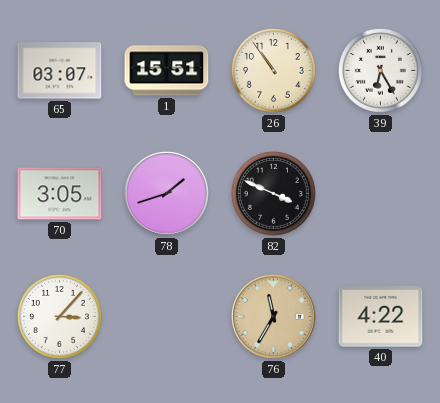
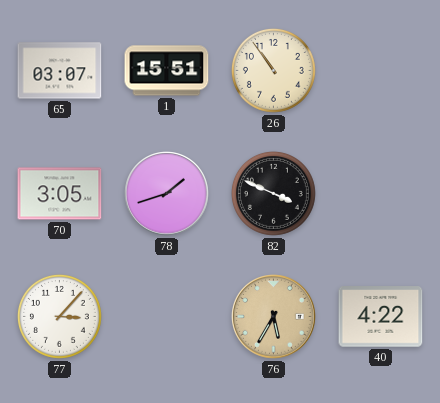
39: 6:25 -> none
76: 11:35 -> 5:35
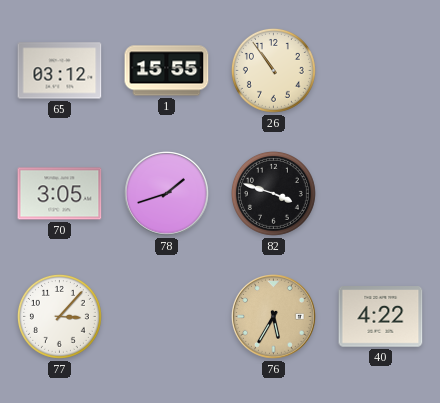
65: 03:07 -> 03:12
1: 15:51 -> 15:55
82: 3:49 -> 3:48
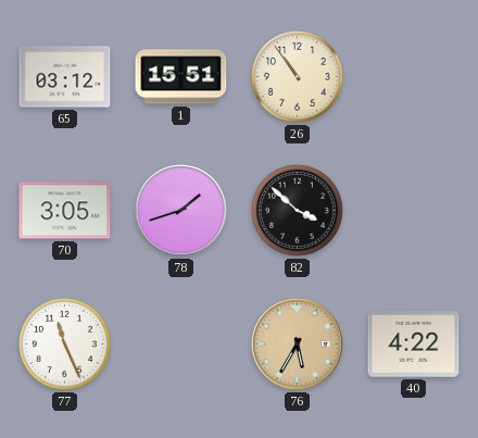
1: 15:55 -> 15:51
82: 3:48 -> 3:52
77: 3:07 -> 11:26
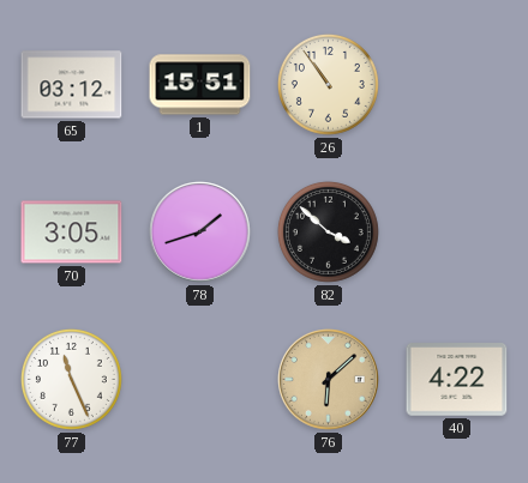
76: 5:35 -> 6:08
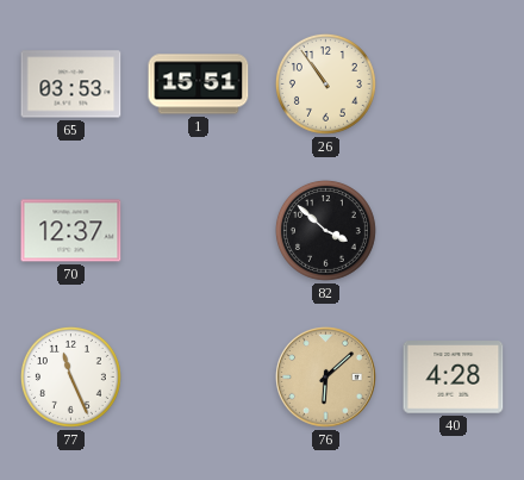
65: 03:12 -> 03:53
70: 3:05 -> 12:37
78: 1:42 -> none
40: 4:22 -> 4:28
